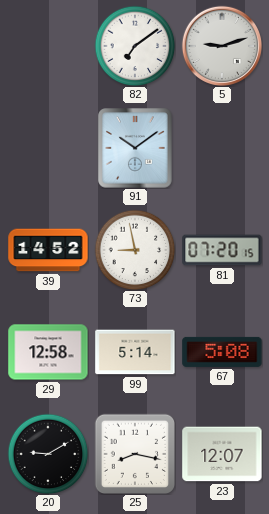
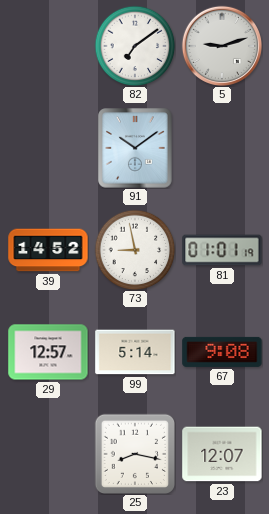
81: 07:20 -> 01:01
29: 12:58 -> 12:57
67: 5:08 -> 9:08
20: 9:10 -> none
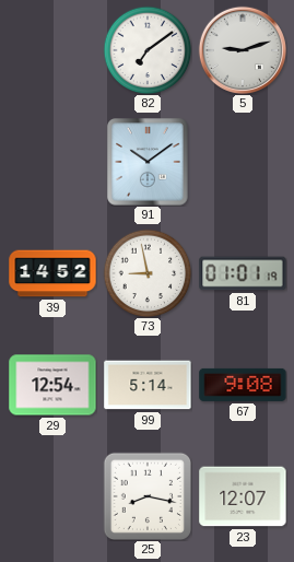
29: 12:57 -> 12:54
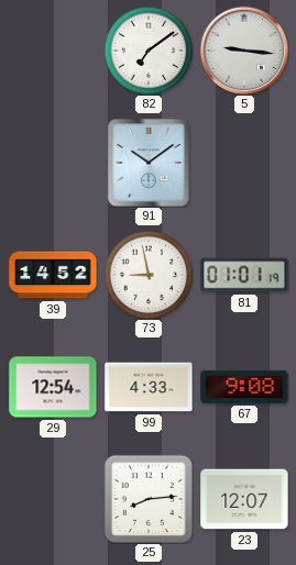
5: 9:12 -> 9:16
99: 5:14 -> 4:33
25: 8:17 -> 8:14
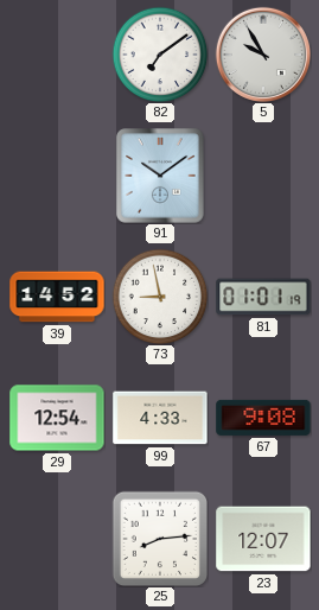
5: 9:16 -> 9:55
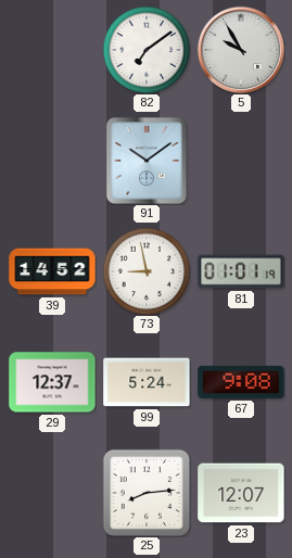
29: 12:54 -> 12:37
99: 4:33 -> 5:24
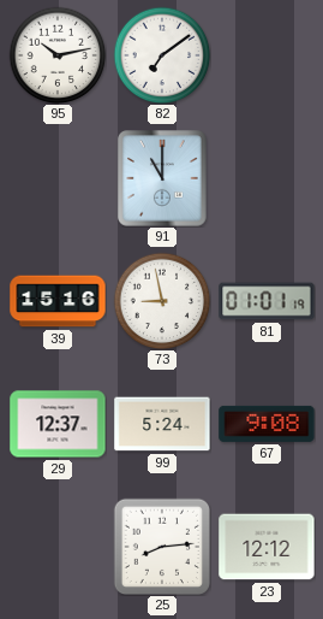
95: none -> 10:13
5: 9:55 -> none
91: 10:09 -> 11:00
39: 14:52 -> 15:16
23: 12:07 -> 12:12
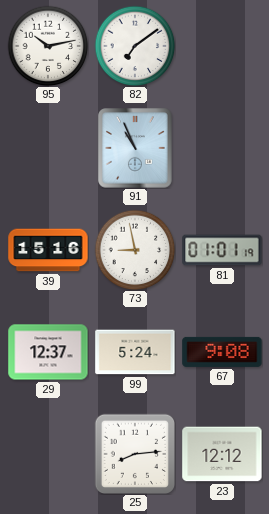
91: 11:00 -> 10:56
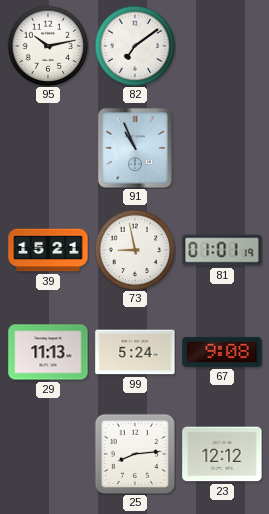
39: 15:16 -> 15:21
29: 12:37 -> 11:13
